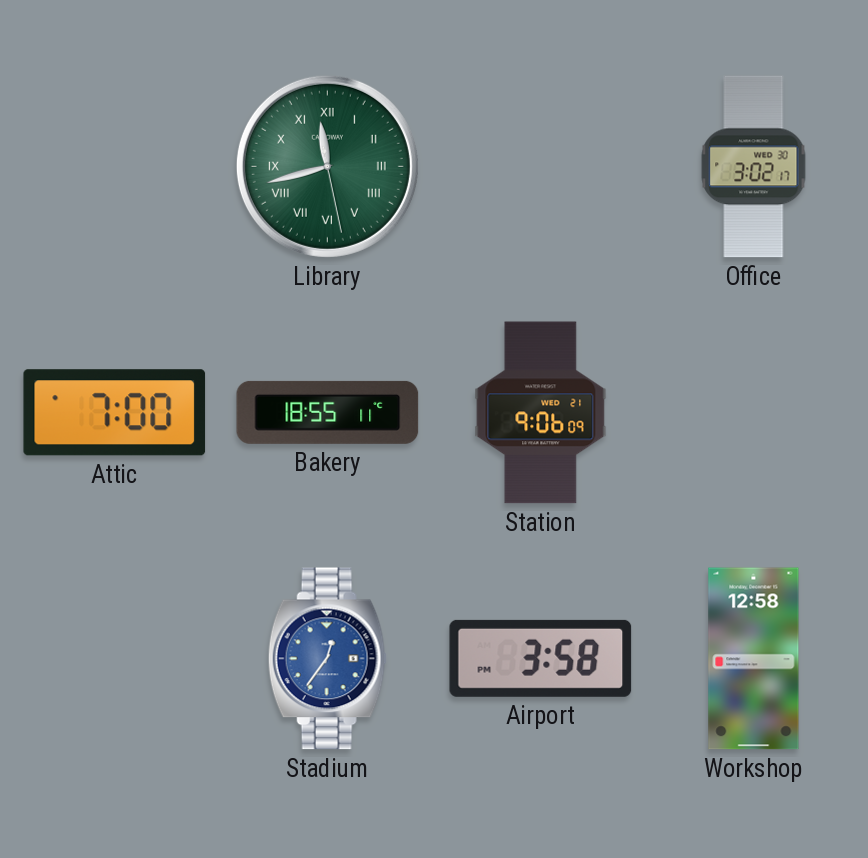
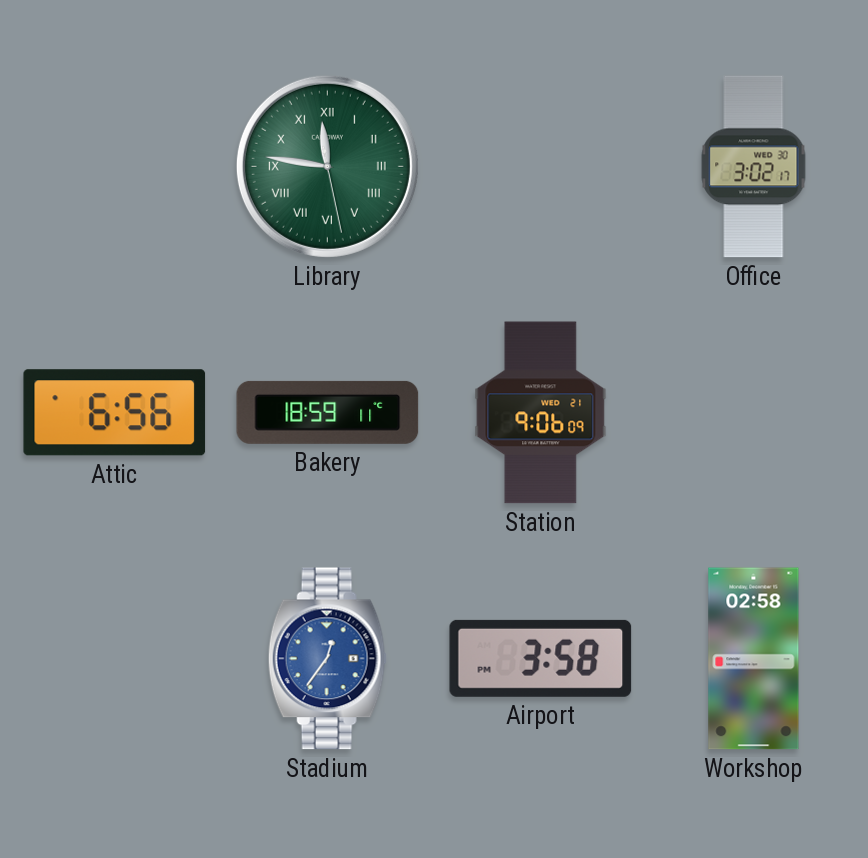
Library: 11:42 -> 11:46
Attic: 7:00 -> 6:56
Bakery: 18:55 -> 18:59
Workshop: 12:58 -> 02:58
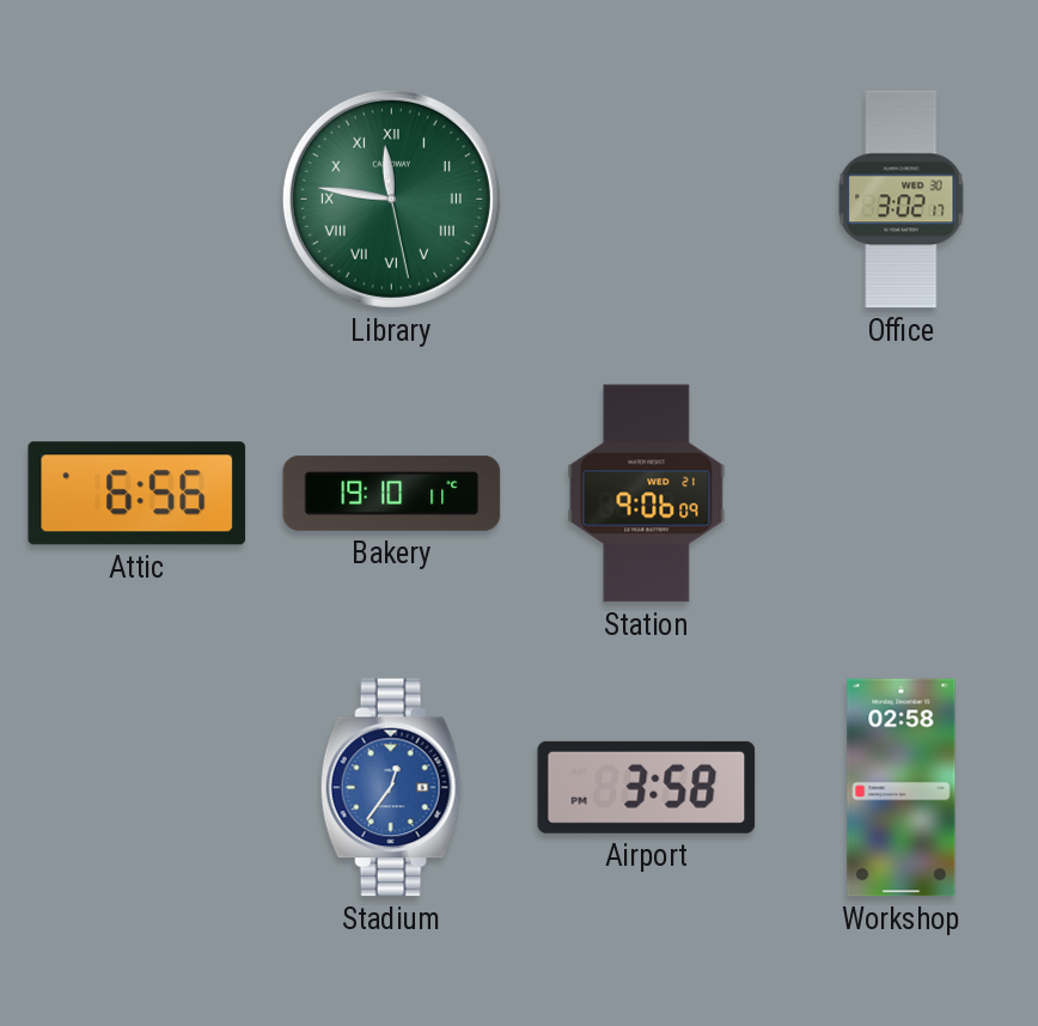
Bakery: 18:59 -> 19:10
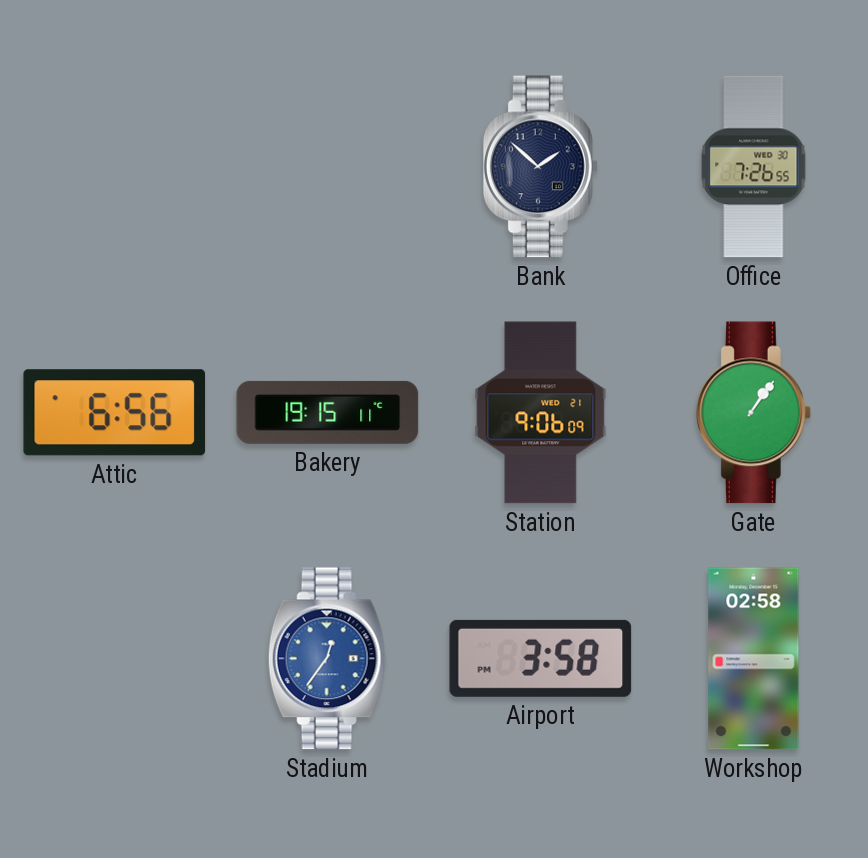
Library: 11:46 -> none
Bank: none -> 1:52
Office: 3:02 -> 7:26
Bakery: 19:10 -> 19:15
Gate: none -> 1:06
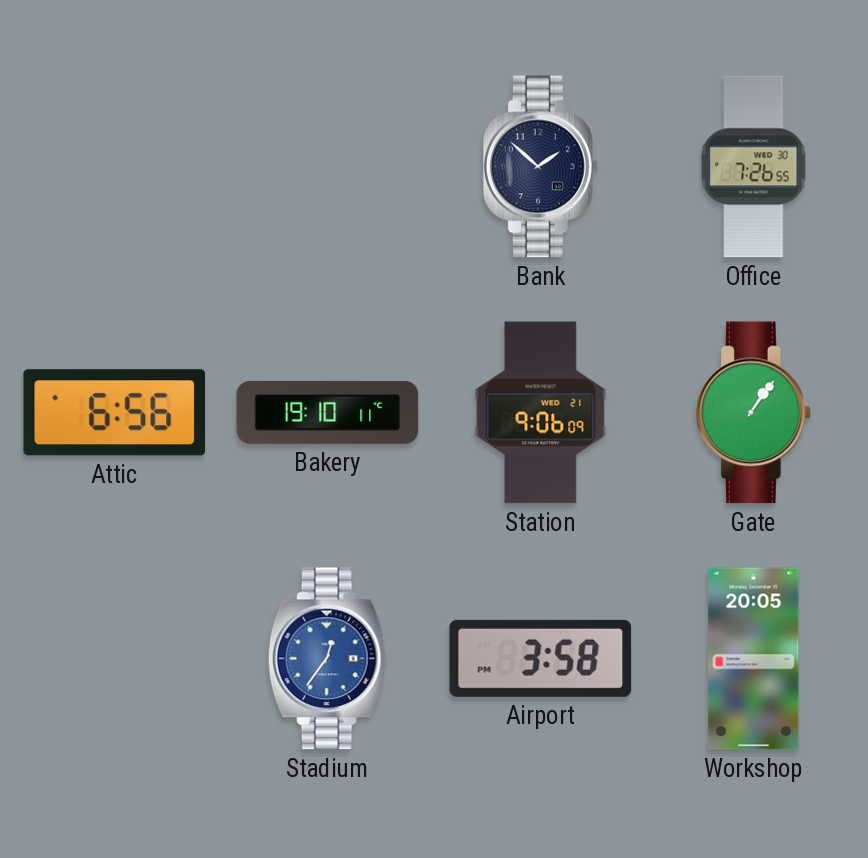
Bakery: 19:15 -> 19:10
Workshop: 02:58 -> 20:05
